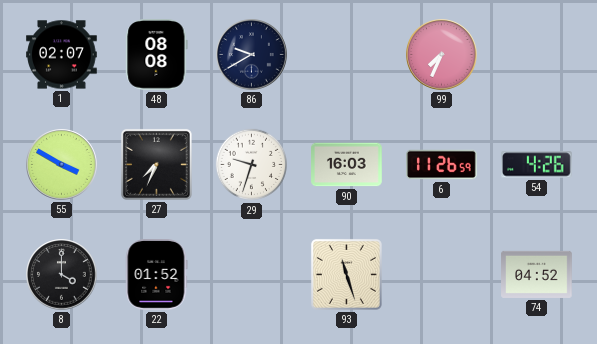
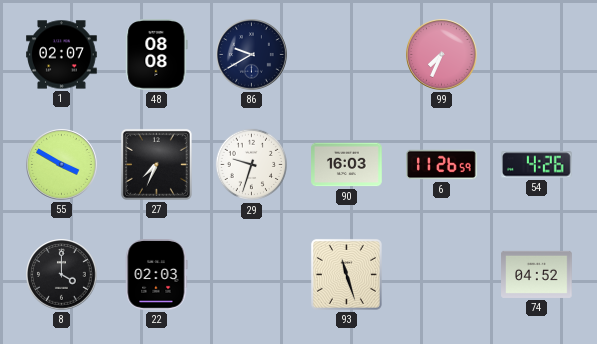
22: 01:52 -> 02:03
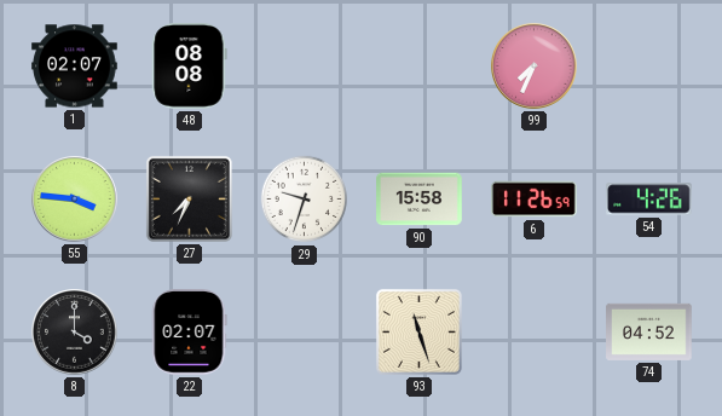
86: 9:40 -> none
55: 3:50 -> 3:46
90: 16:03 -> 15:58
22: 02:03 -> 02:07
